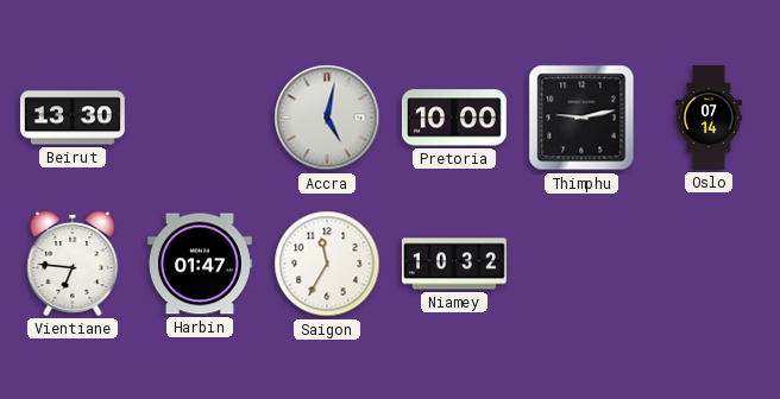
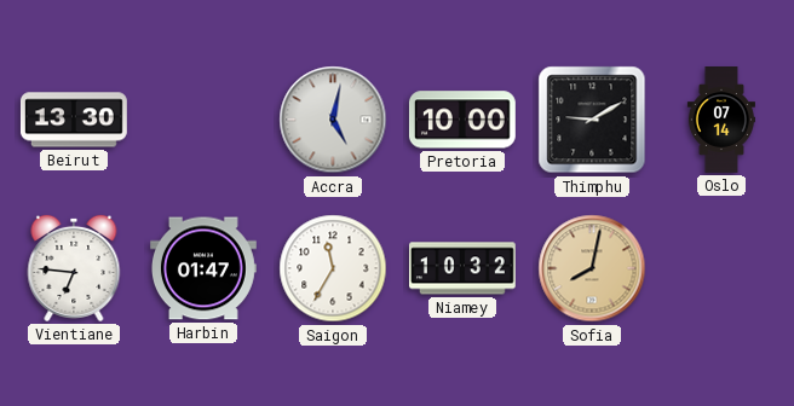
Thimphu: 9:13 -> 9:10
Sofia: none -> 8:02
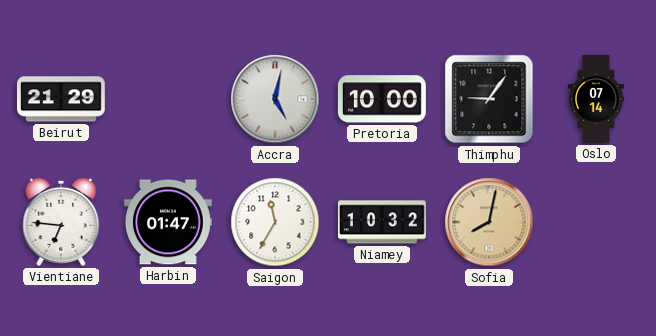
Beirut: 13:30 -> 21:29
Thimphu: 9:10 -> 9:06
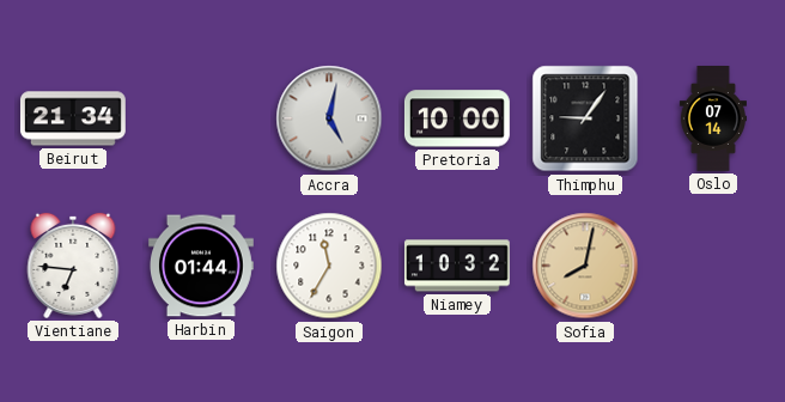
Beirut: 21:29 -> 21:34
Harbin: 01:47 -> 01:44
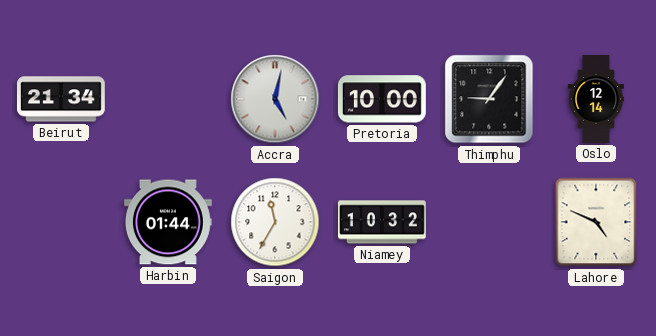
Oslo: 07:14 -> 12:14
Vientiane: 6:46 -> none
Sofia: 8:02 -> none
Lahore: none -> 4:49
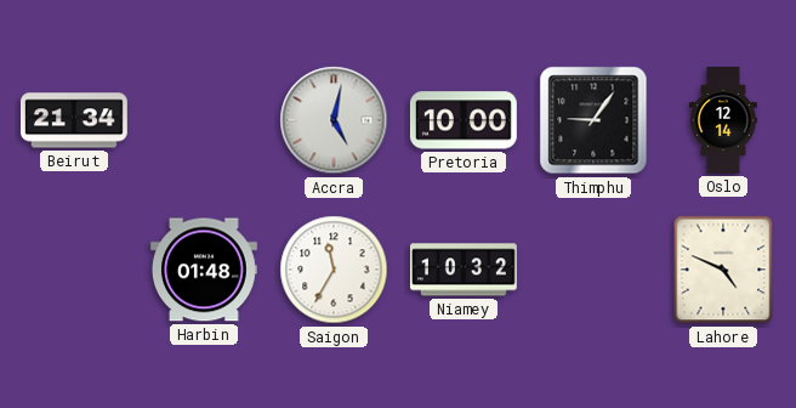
Harbin: 01:44 -> 01:48
